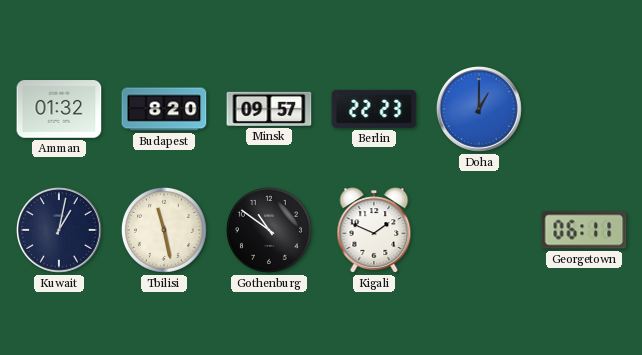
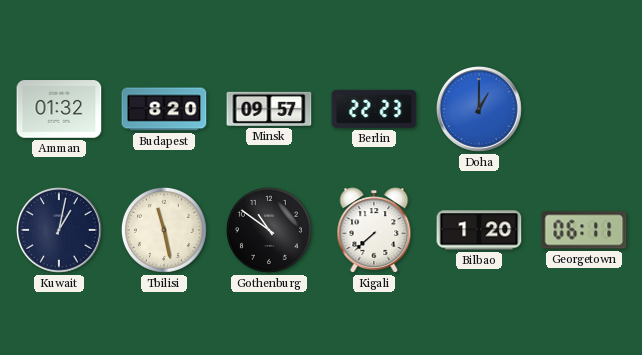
Kigali: 1:49 -> 7:38
Bilbao: none -> 1:20
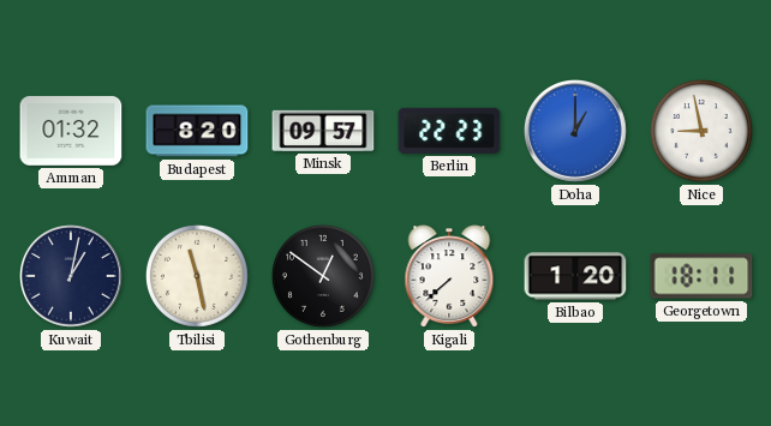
Nice: none -> 8:58
Gothenburg: 10:51 -> 12:51
Georgetown: 06:11 -> 18:11
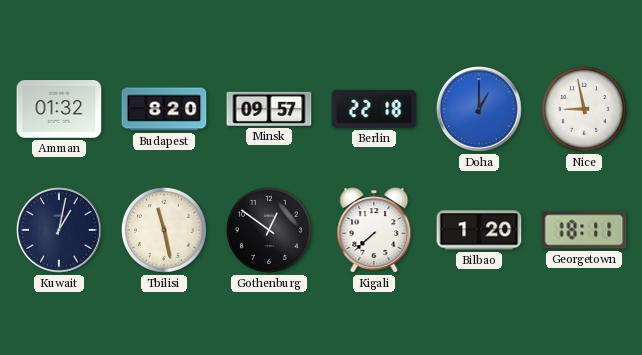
Berlin: 22:23 -> 22:18
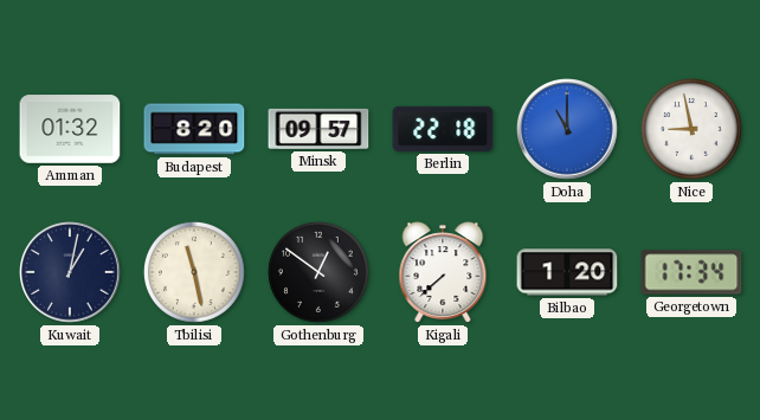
Doha: 1:00 -> 11:00
Georgetown: 18:11 -> 17:34
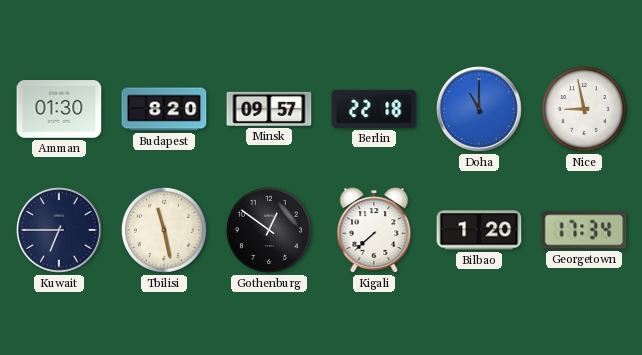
Amman: 01:32 -> 01:30
Kuwait: 1:02 -> 6:45
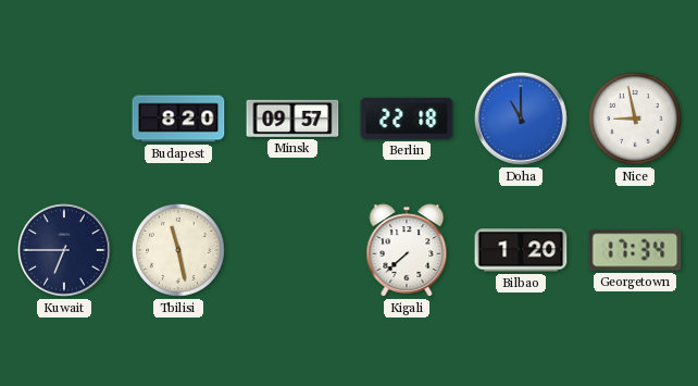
Amman: 01:30 -> none
Gothenburg: 12:51 -> none
